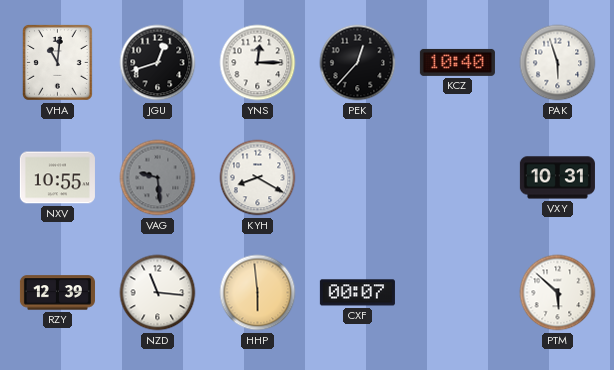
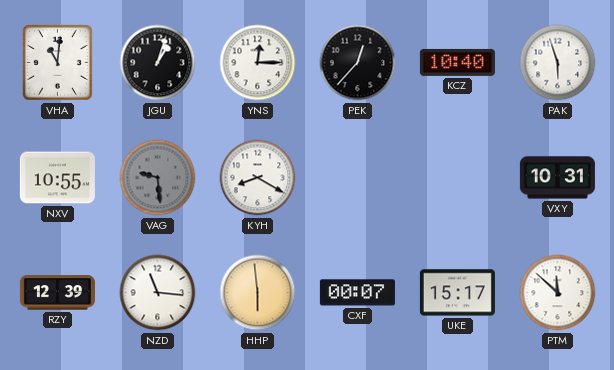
JGU: 12:42 -> 1:03
UKE: none -> 15:17
PTM: 5:52 -> 11:52
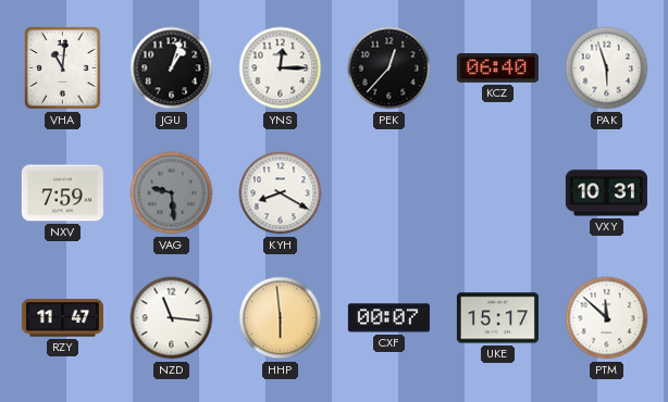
KCZ: 10:40 -> 06:40
NXV: 10:55 -> 7:59
RZY: 12:39 -> 11:47
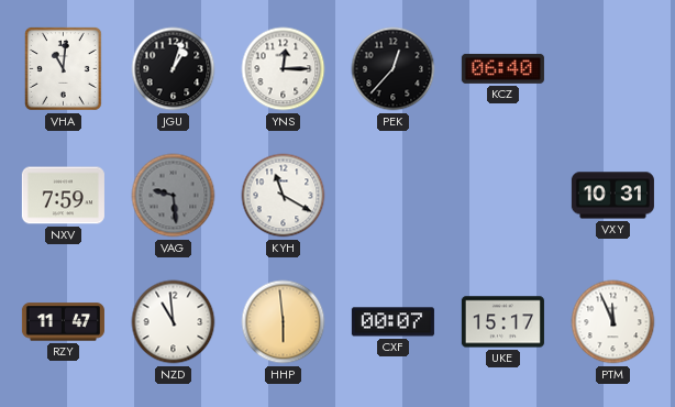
PAK: 5:57 -> none
KYH: 8:20 -> 11:20
NZD: 11:16 -> 10:59
PTM: 11:52 -> 11:56
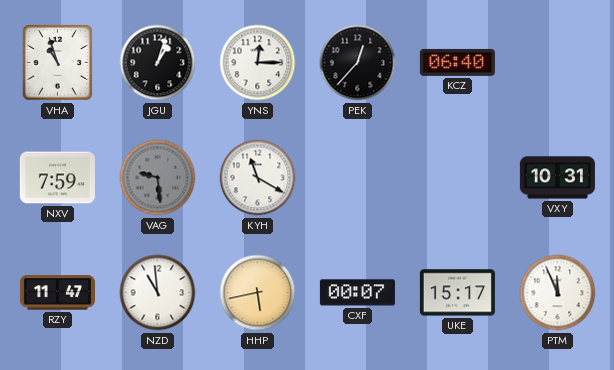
VHA: 11:01 -> 10:57
HHP: 5:59 -> 5:43
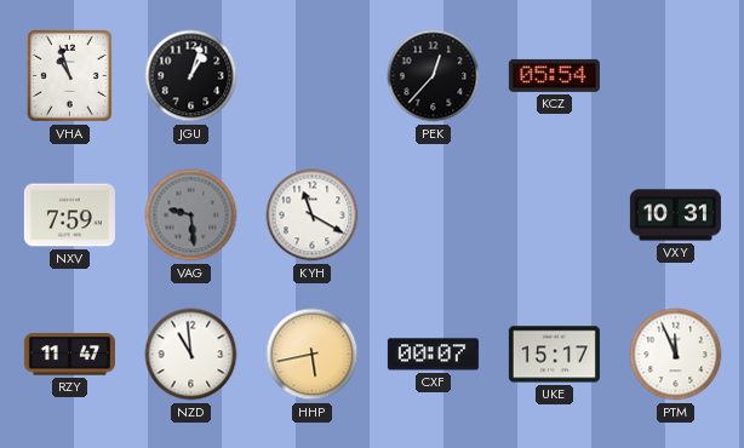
YNS: 12:15 -> none
KCZ: 06:40 -> 05:54
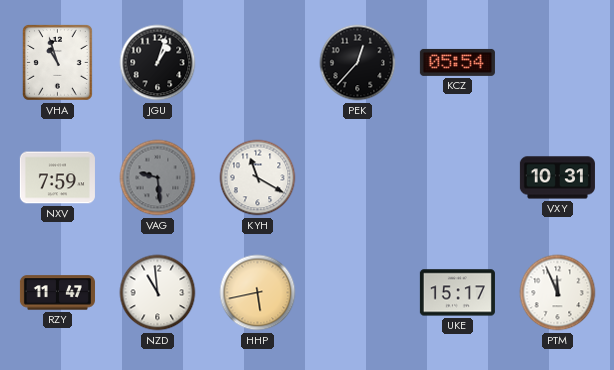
CXF: 00:07 -> none
